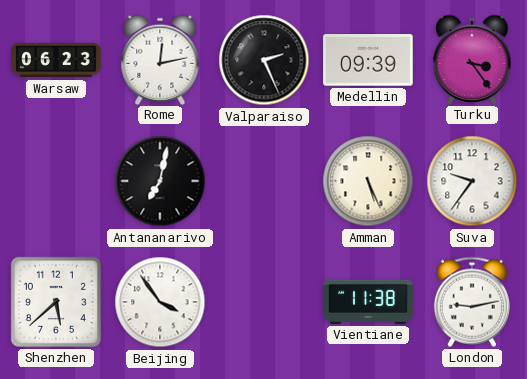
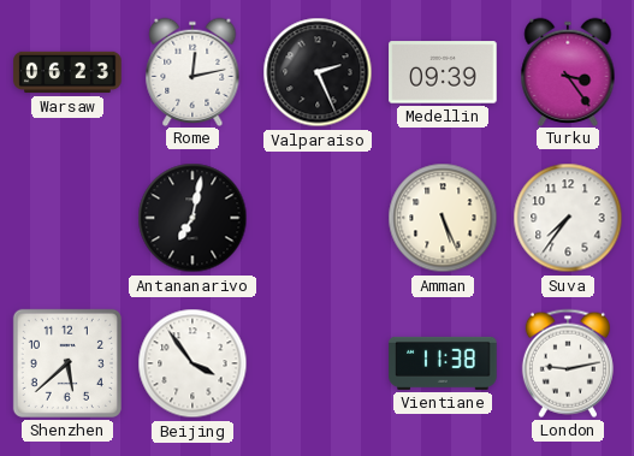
Suva: 9:36 -> 7:36
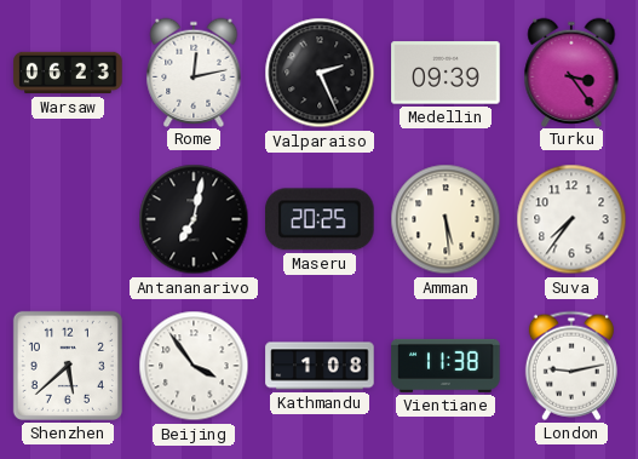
Maseru: none -> 20:25
Amman: 5:26 -> 5:29
Kathmandu: none -> 1:08
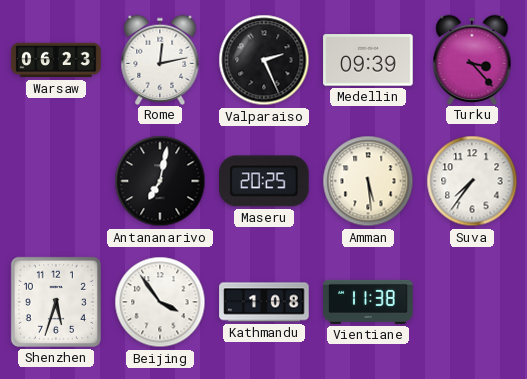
Turku: 3:24 -> 3:23
Shenzhen: 5:38 -> 5:33
London: 9:13 -> none
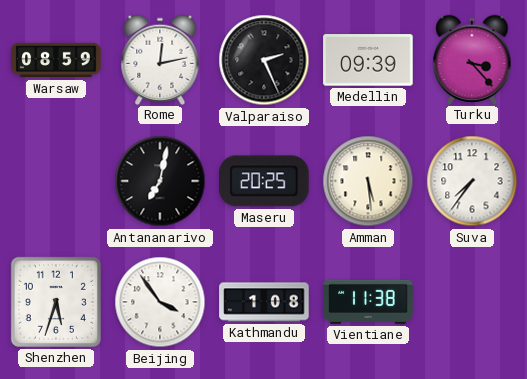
Warsaw: 06:23 -> 08:59
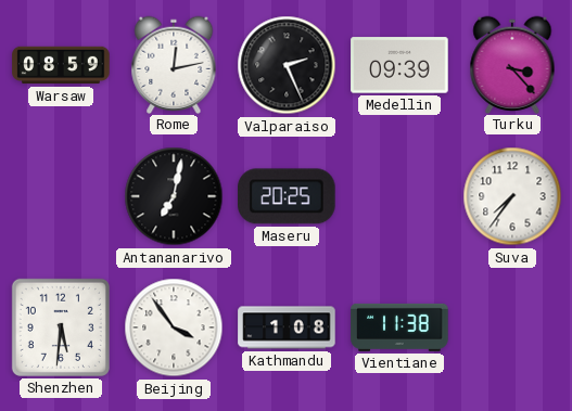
Amman: 5:29 -> none
Shenzhen: 5:33 -> 5:31
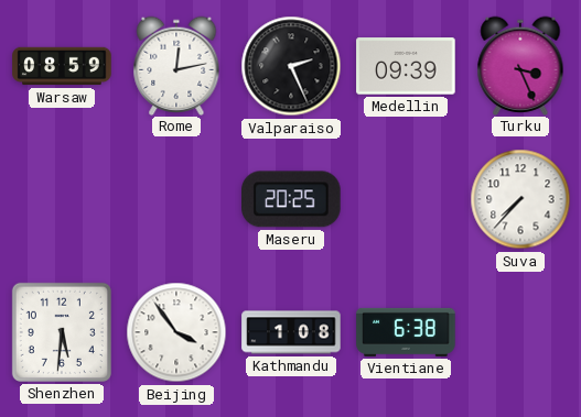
Turku: 3:23 -> 3:26
Antananarivo: 7:02 -> none
Suva: 7:36 -> 7:37
Vientiane: 11:38 -> 6:38
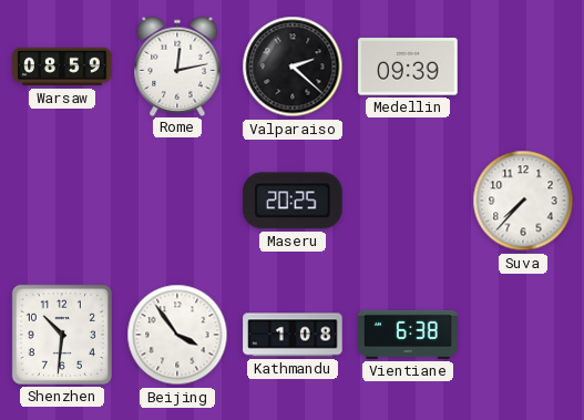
Valparaiso: 2:26 -> 2:22
Turku: 3:26 -> none
Shenzhen: 5:31 -> 10:31
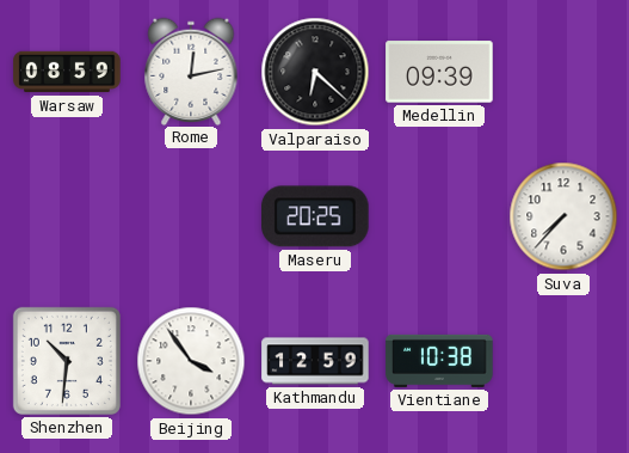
Valparaiso: 2:22 -> 6:22
Kathmandu: 1:08 -> 12:59
Vientiane: 6:38 -> 10:38
